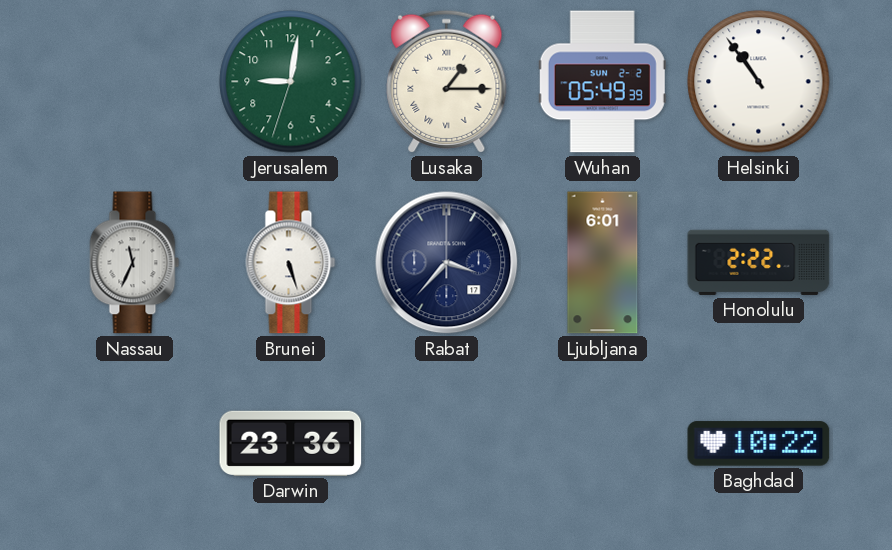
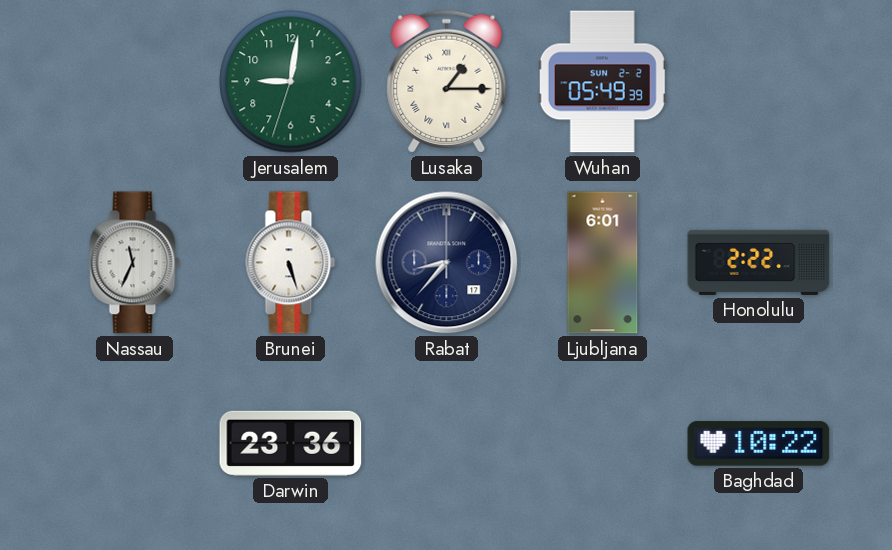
Helsinki: 10:54 -> none
Rabat: 3:37 -> 8:37
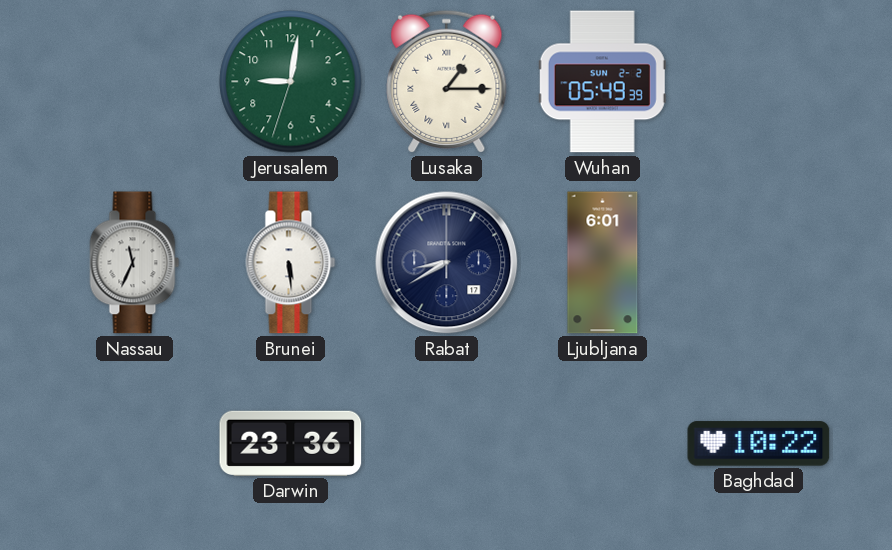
Brunei: 5:27 -> 5:29
Rabat: 8:37 -> 8:40
Honolulu: 2:22 -> none
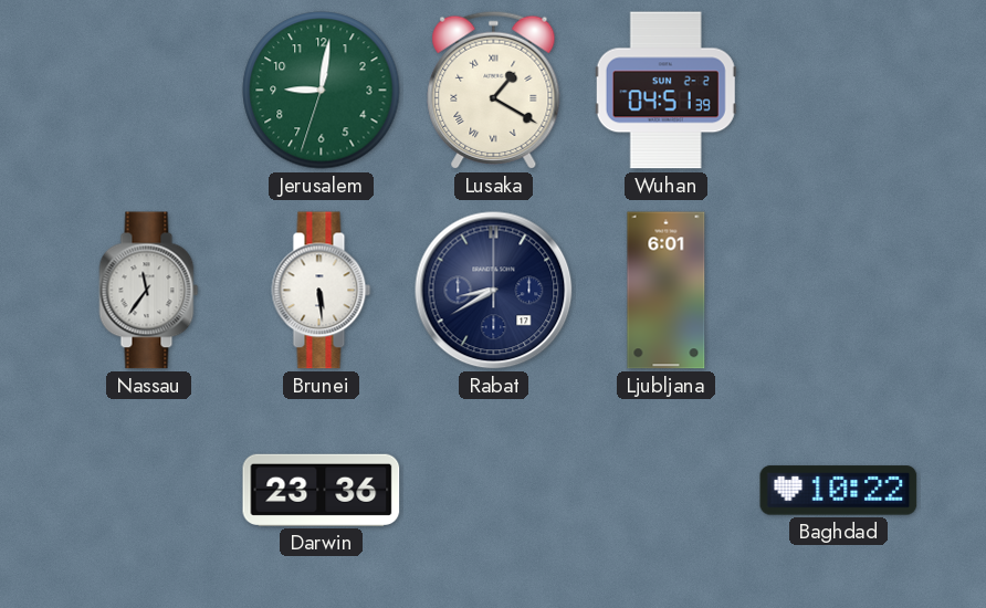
Lusaka: 1:15 -> 1:20
Wuhan: 05:49 -> 04:51
Nassau: 11:34 -> 11:36
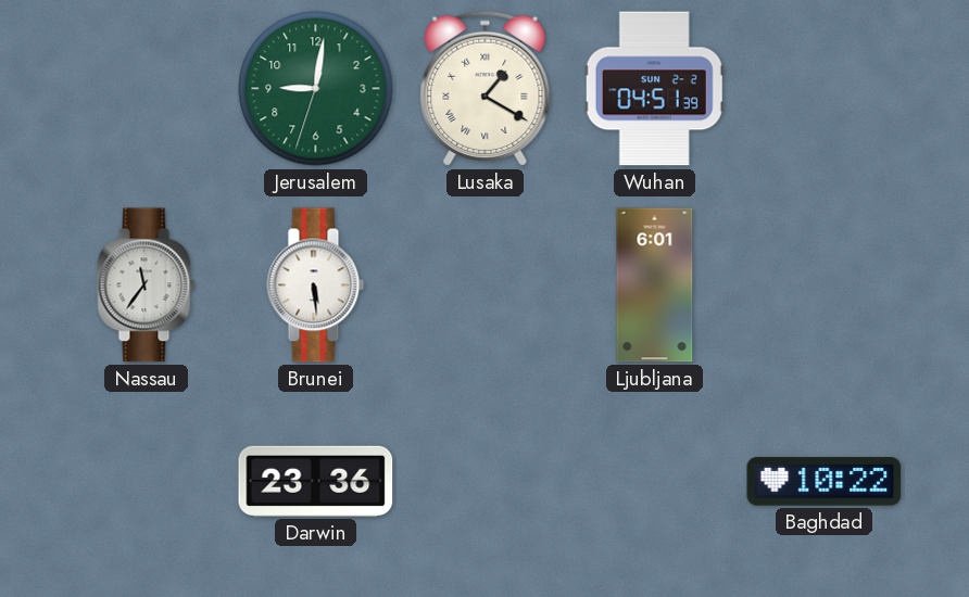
Rabat: 8:40 -> none
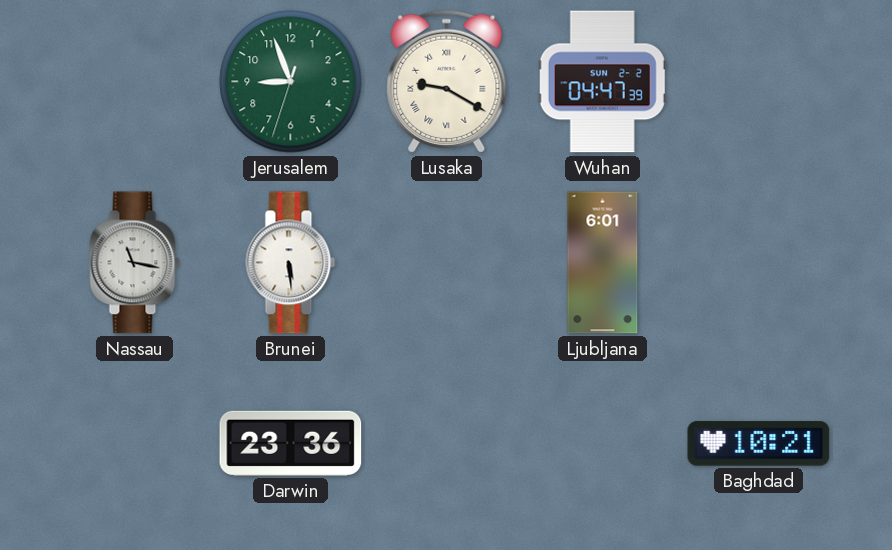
Jerusalem: 9:01 -> 8:56
Lusaka: 1:20 -> 9:20
Wuhan: 04:51 -> 04:47
Nassau: 11:36 -> 11:17
Baghdad: 10:22 -> 10:21
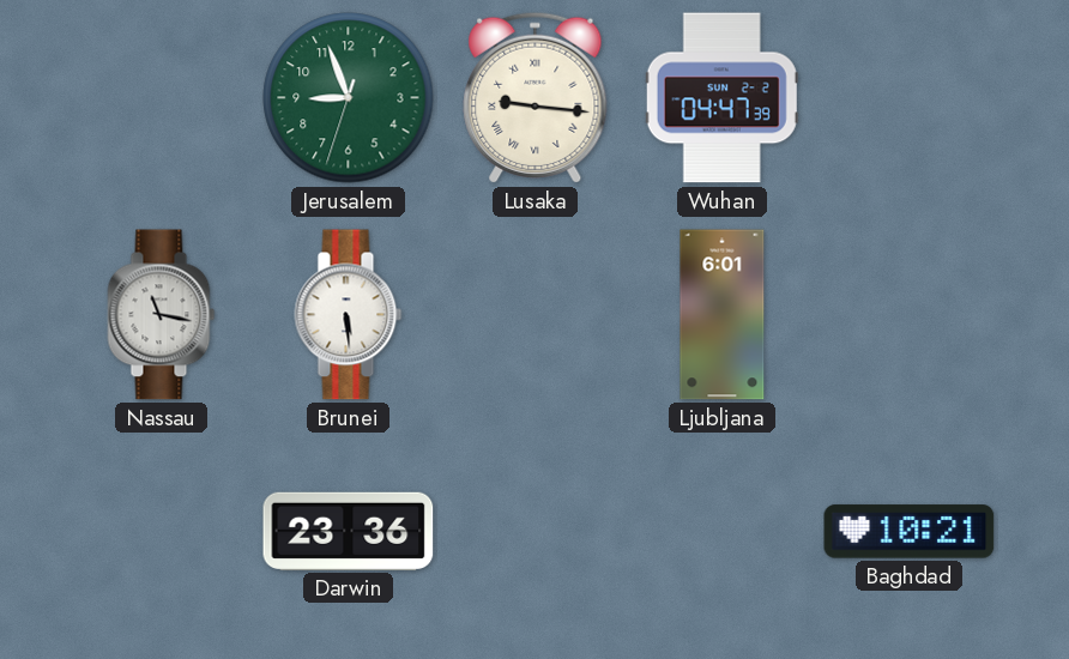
Lusaka: 9:20 -> 9:16
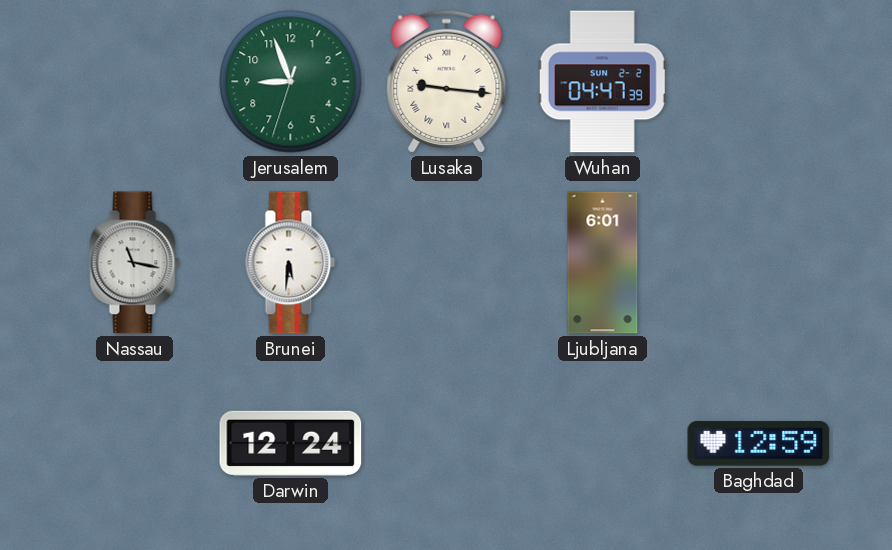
Brunei: 5:29 -> 5:31
Darwin: 23:36 -> 12:24
Baghdad: 10:21 -> 12:59
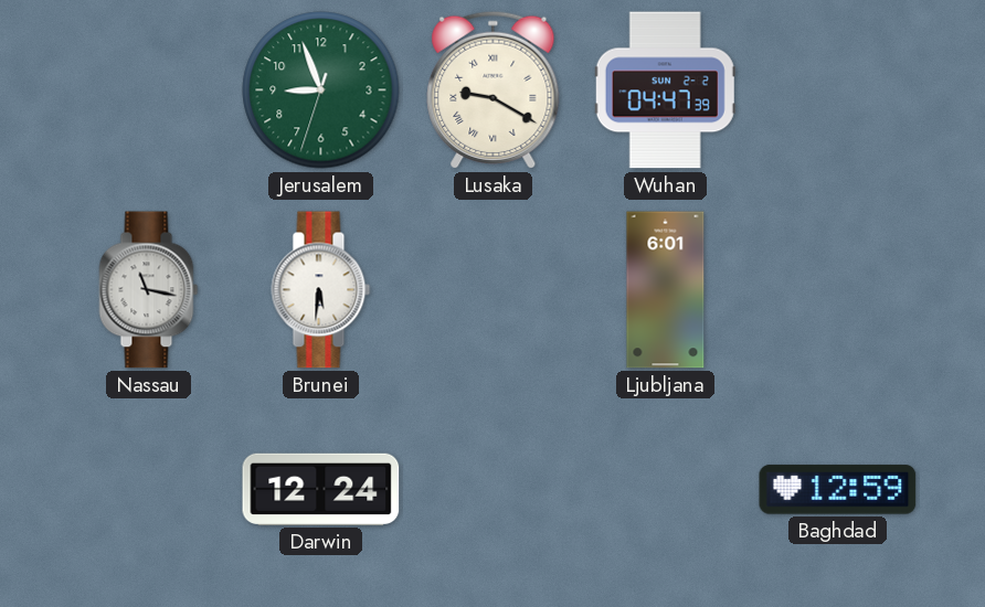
Lusaka: 9:16 -> 9:20
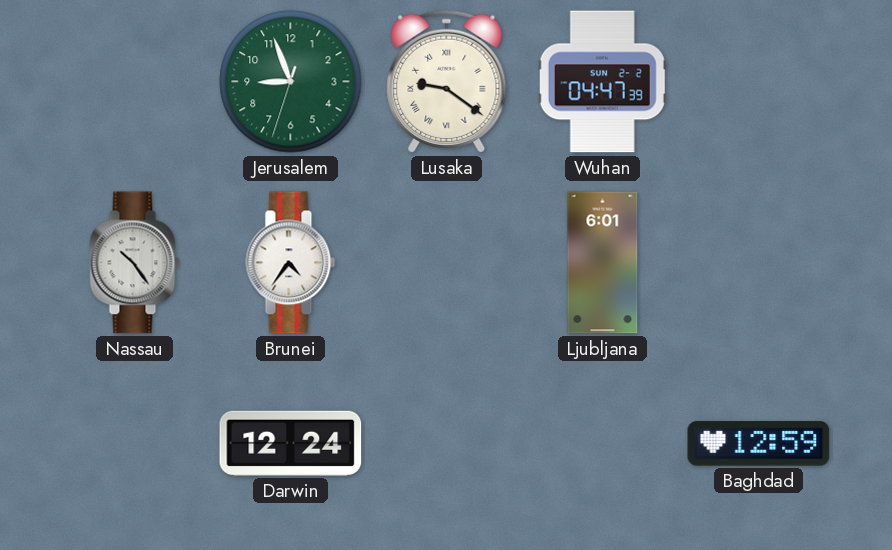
Lusaka: 9:20 -> 9:21
Nassau: 11:17 -> 10:24
Brunei: 5:31 -> 4:36
